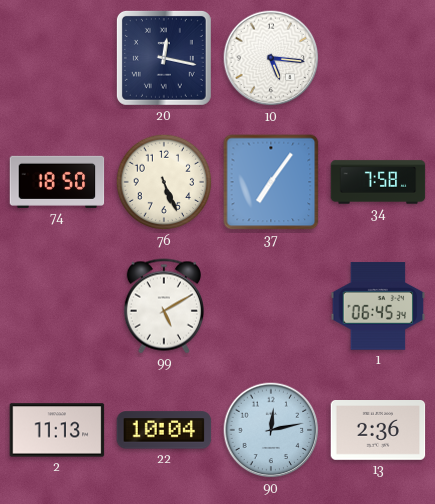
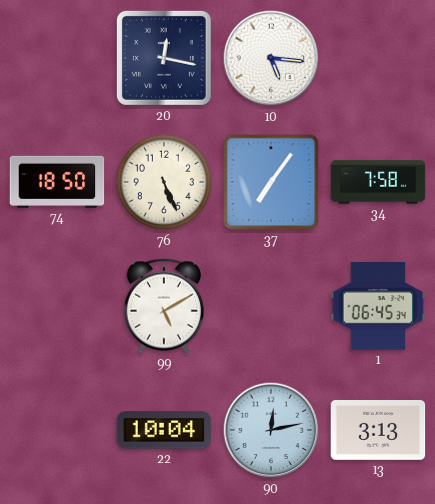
2: 11:13 -> none
13: 2:36 -> 3:13
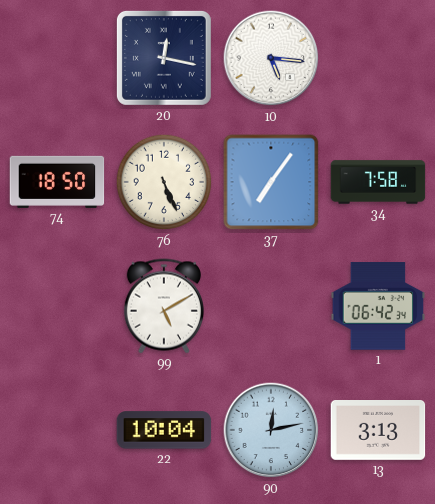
1: 06:45 -> 06:42
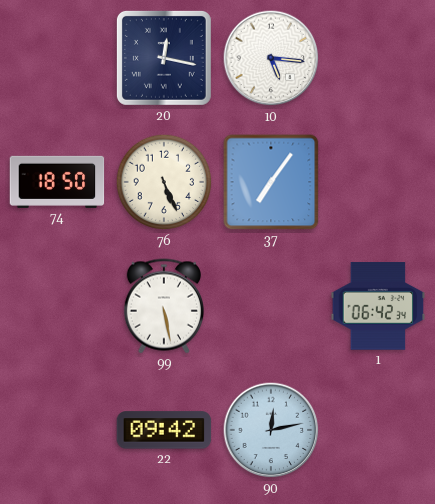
34: 7:58 -> none
99: 5:10 -> 5:28
22: 10:04 -> 09:42
13: 3:13 -> none
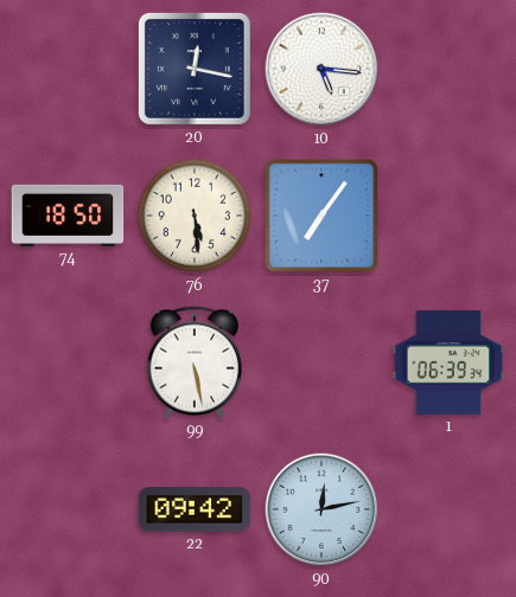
76: 5:26 -> 5:29
1: 06:42 -> 06:39
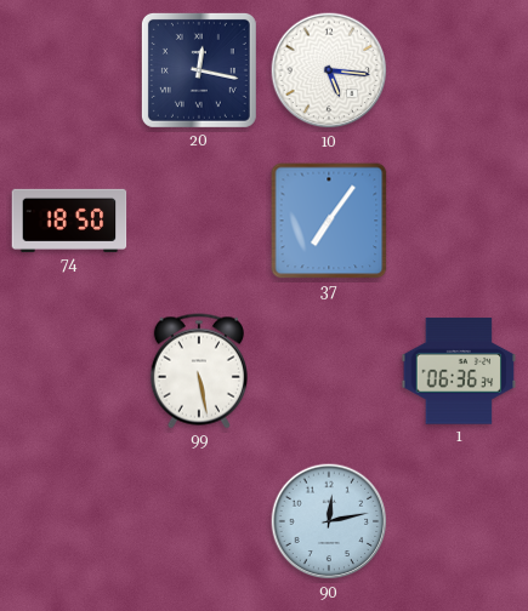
76: 5:29 -> none
1: 06:39 -> 06:36
22: 09:42 -> none
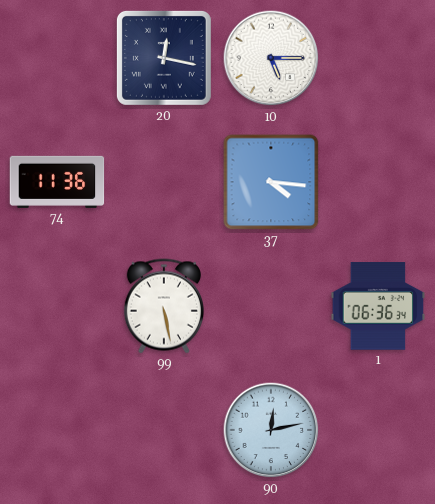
10: 5:16 -> 5:15
74: 18:50 -> 11:36
37: 7:06 -> 4:16
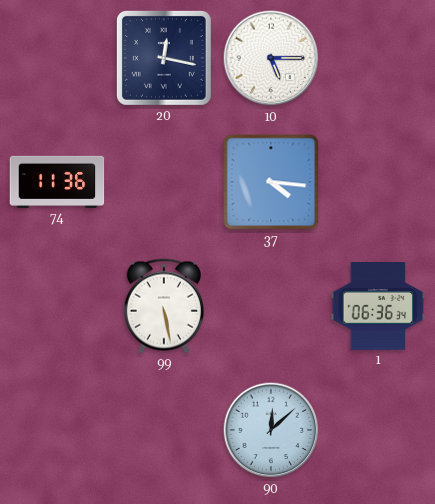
90: 12:13 -> 12:08
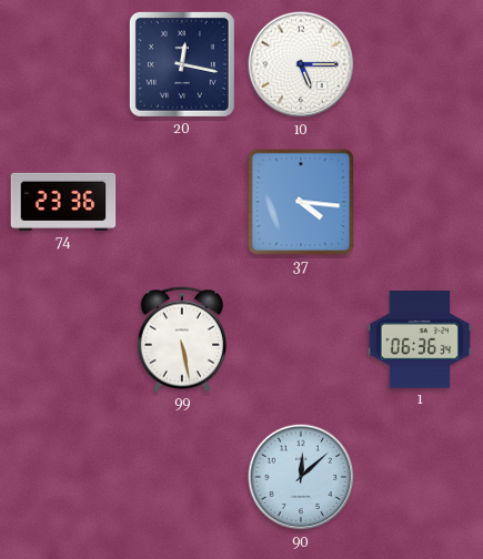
74: 11:36 -> 23:36
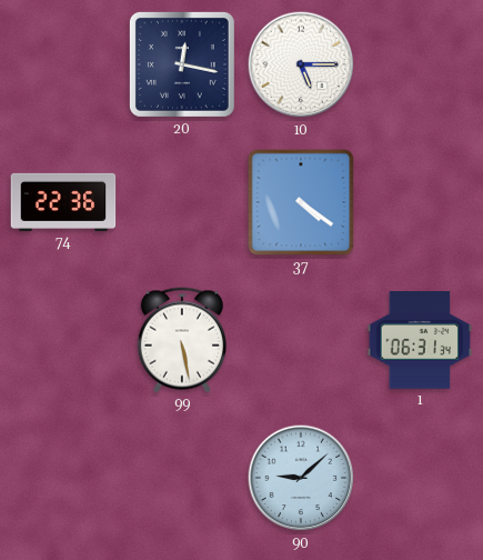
74: 23:36 -> 22:36
37: 4:16 -> 4:21
1: 06:36 -> 06:31
90: 12:08 -> 9:08
